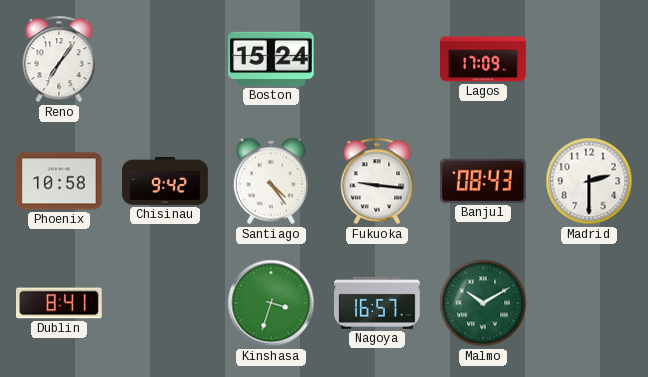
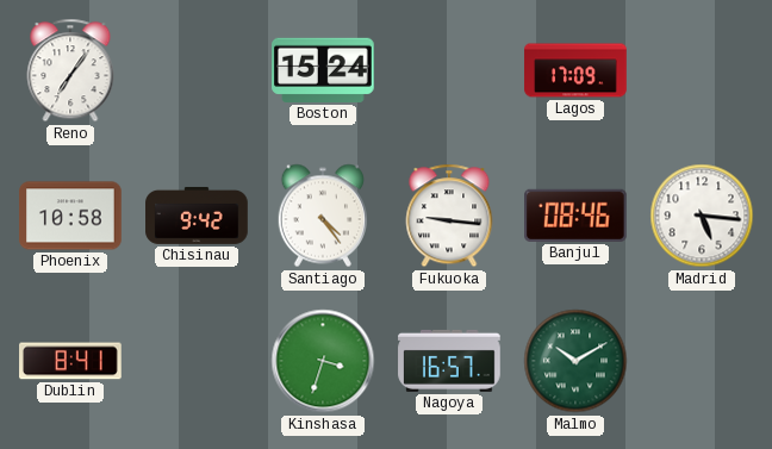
Banjul: 08:43 -> 08:46
Madrid: 2:30 -> 5:16
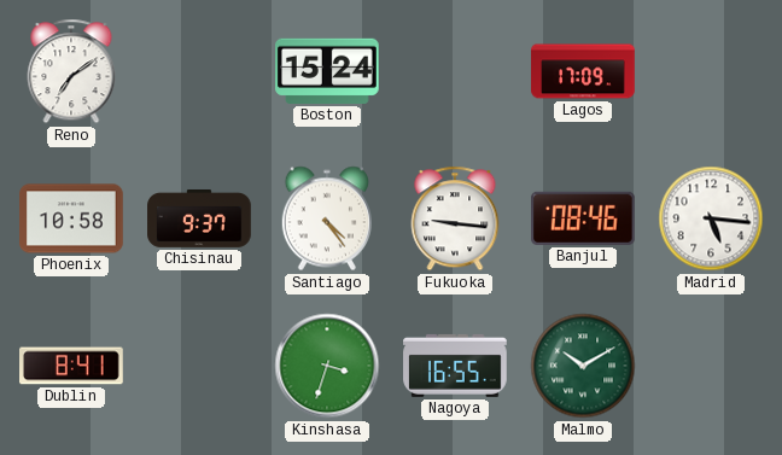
Reno: 7:06 -> 7:09
Chisinau: 9:42 -> 9:37
Nagoya: 16:57 -> 16:55
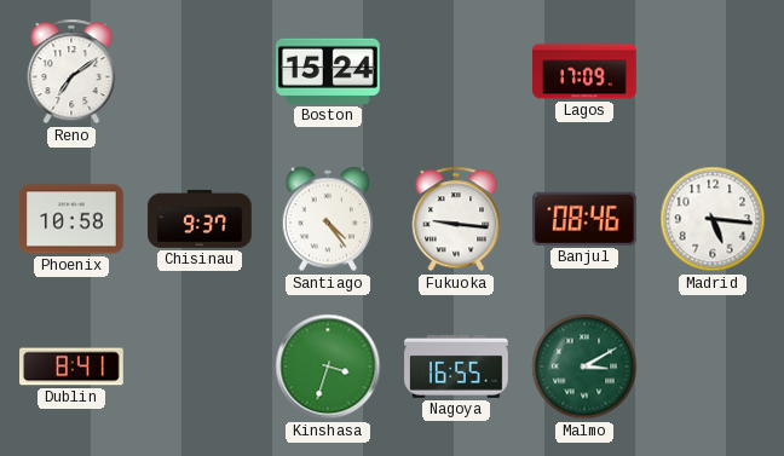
Malmo: 10:10 -> 3:10
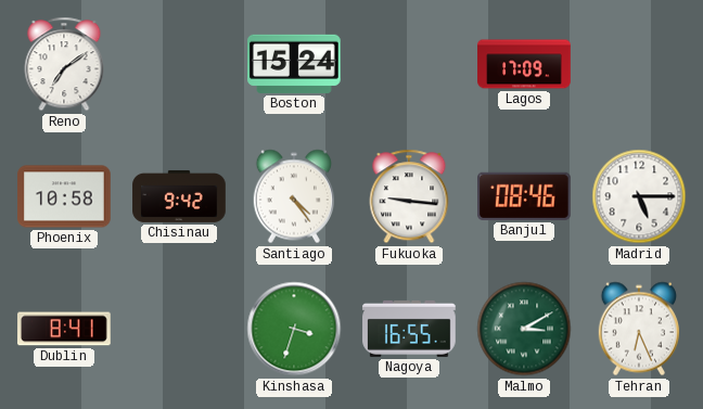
Chisinau: 9:37 -> 9:42
Madrid: 5:16 -> 5:15
Tehran: none -> 6:26
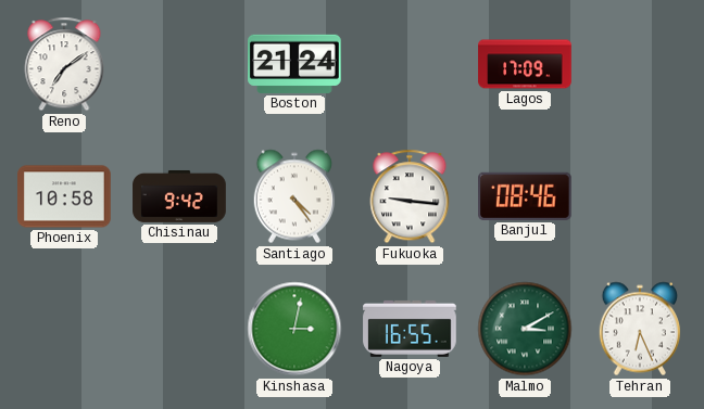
Boston: 15:24 -> 21:24
Madrid: 5:15 -> none
Dublin: 8:41 -> none
Kinshasa: 3:33 -> 3:02
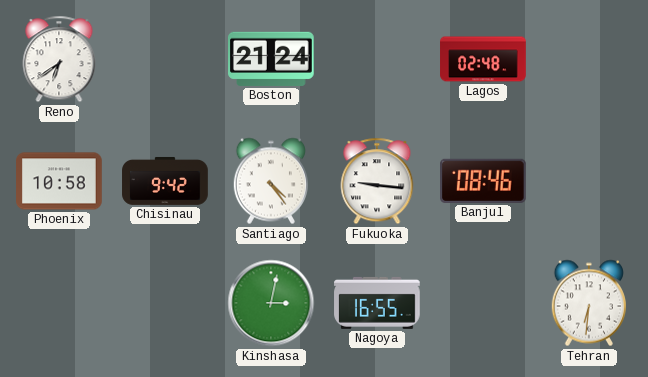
Reno: 7:09 -> 6:39
Lagos: 17:09 -> 02:48
Malmo: 3:10 -> none
Tehran: 6:26 -> 6:31
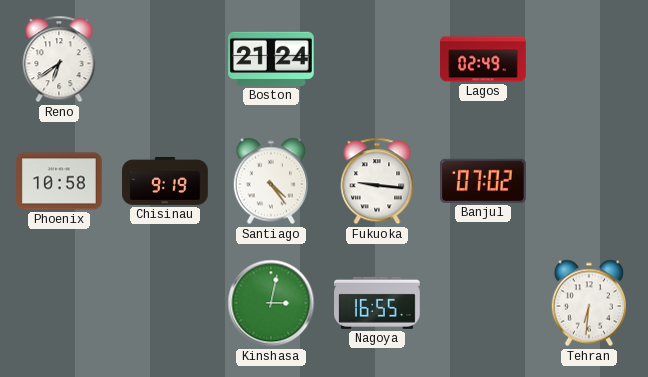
Lagos: 02:48 -> 02:49
Chisinau: 9:42 -> 9:19
Banjul: 08:46 -> 07:02
